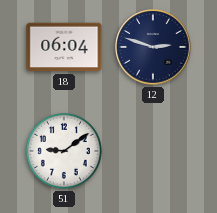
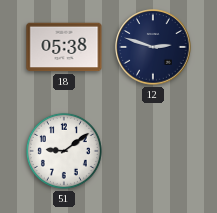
18: 06:04 -> 05:38
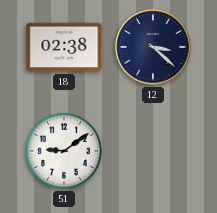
18: 05:38 -> 02:38
12: 2:48 -> 3:22
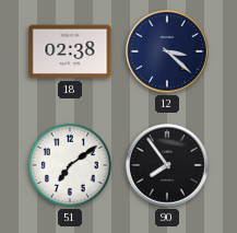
51: 9:09 -> 7:09
90: none -> 7:54
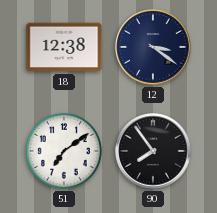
18: 02:38 -> 12:38
12: 3:22 -> 3:21
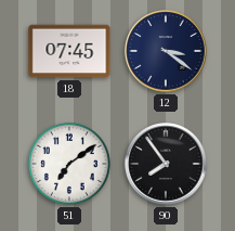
18: 12:38 -> 07:45
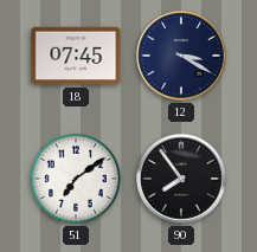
12: 3:21 -> 3:20
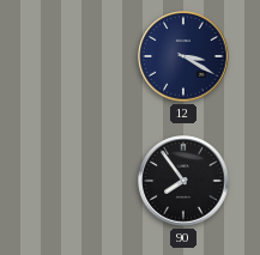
18: 07:45 -> none
51: 7:09 -> none
